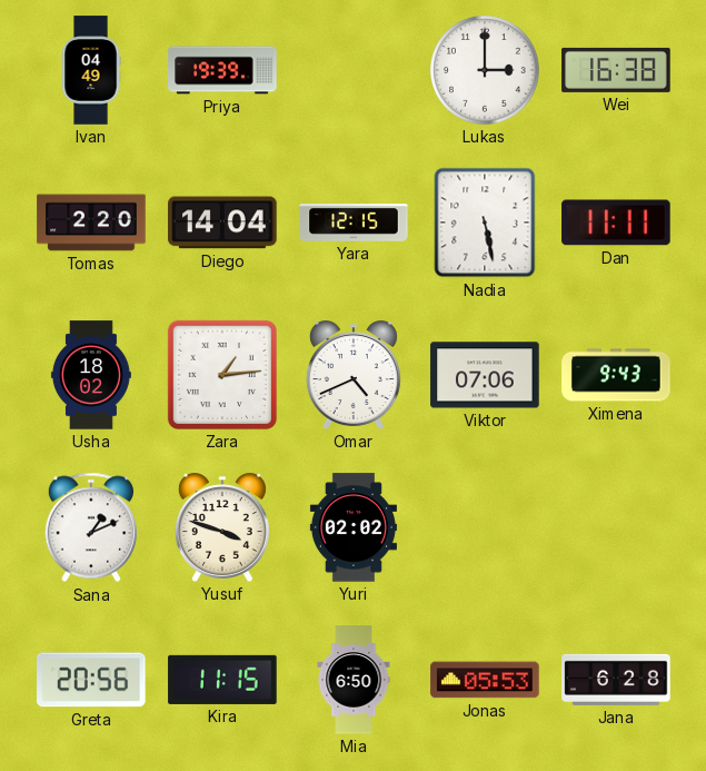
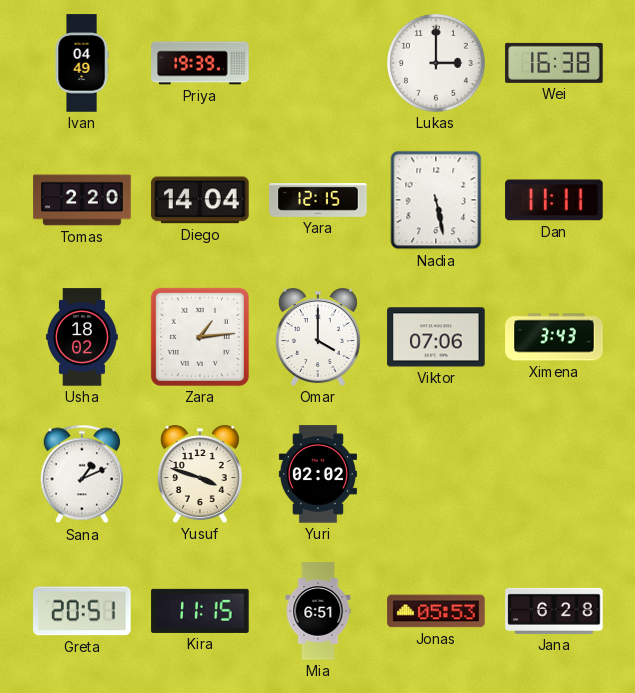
Omar: 4:41 -> 4:00
Ximena: 9:43 -> 3:43
Greta: 20:56 -> 20:51
Mia: 6:50 -> 6:51
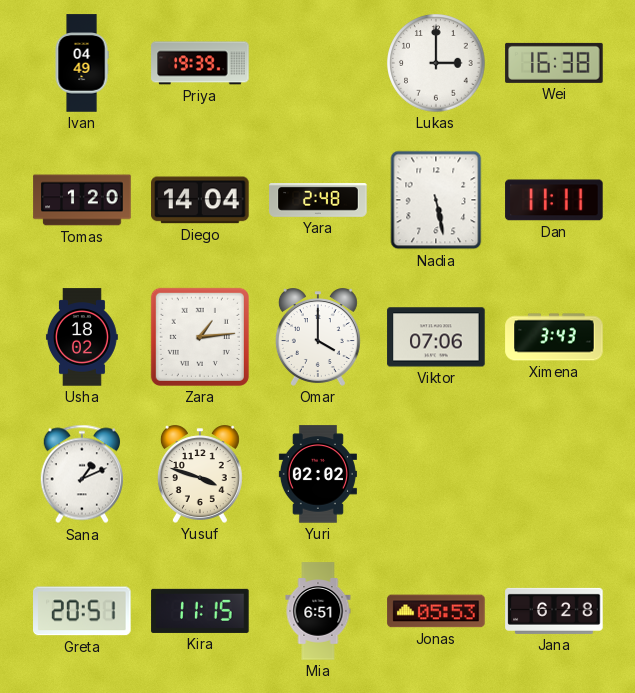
Tomas: 2:20 -> 1:20
Yara: 12:15 -> 2:48
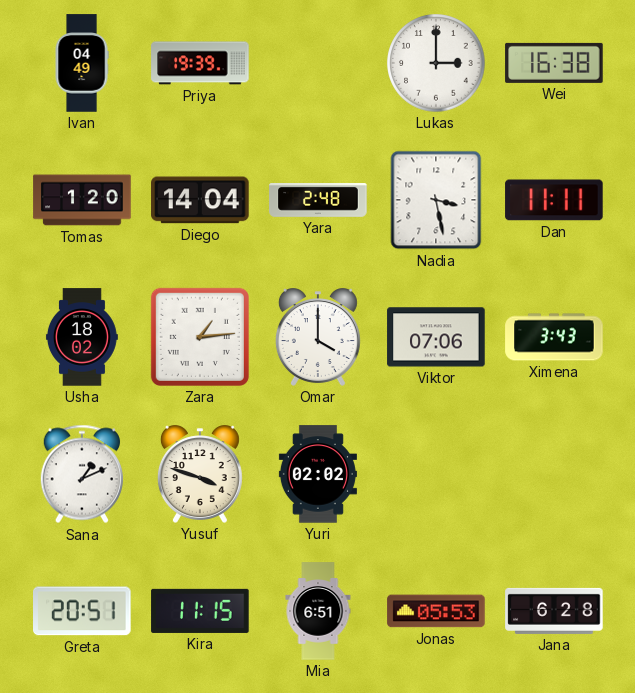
Nadia: 5:28 -> 3:28
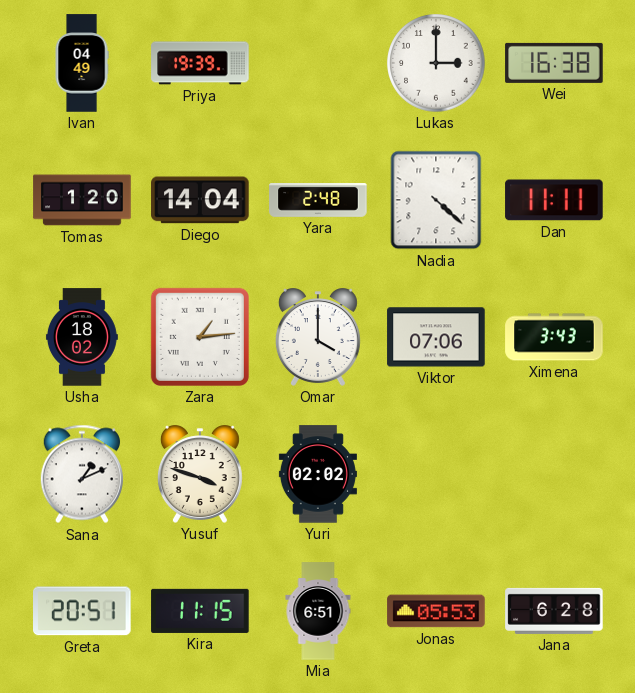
Nadia: 3:28 -> 4:22
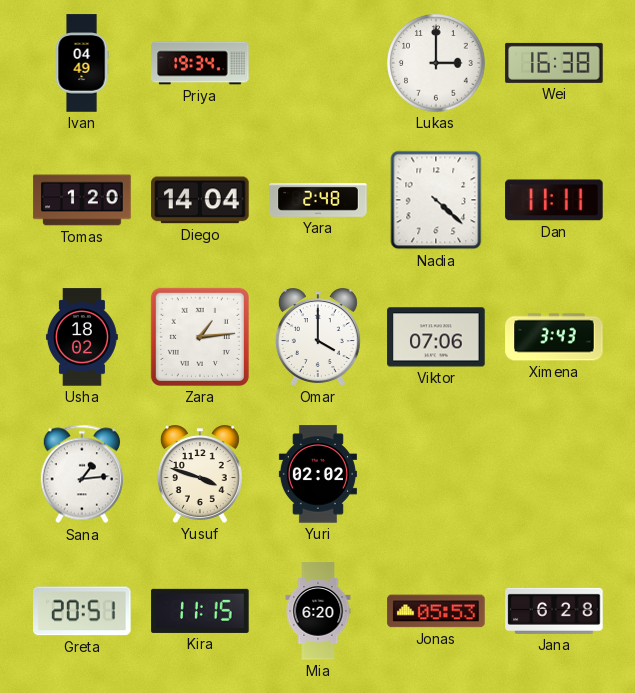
Priya: 19:39 -> 19:34
Sana: 1:11 -> 1:14
Mia: 6:51 -> 6:20
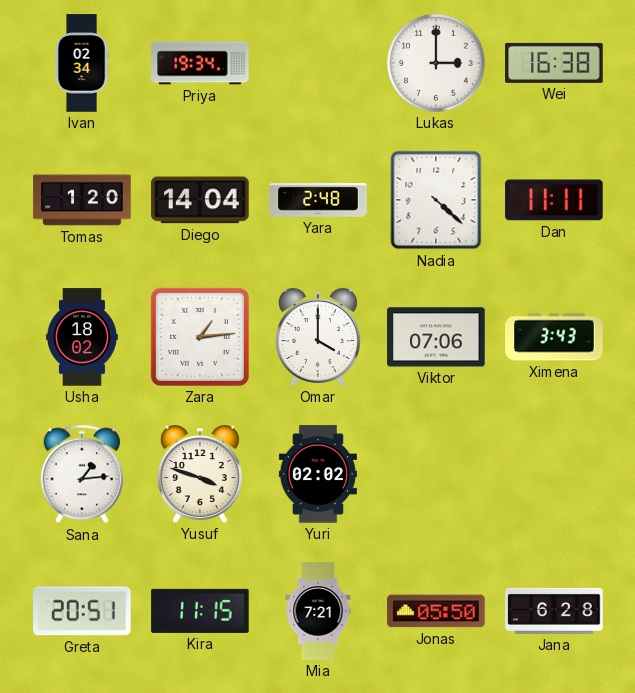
Ivan: 04:49 -> 02:34
Mia: 6:20 -> 7:21
Jonas: 05:53 -> 05:50
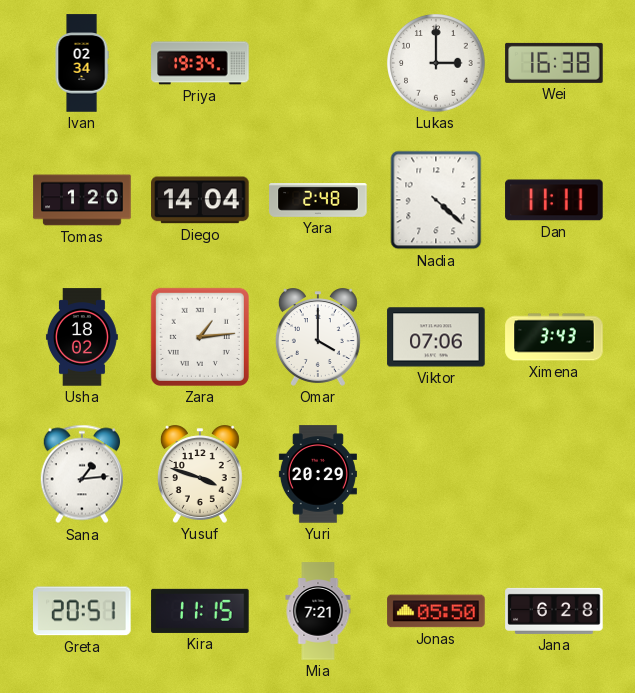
Yuri: 02:02 -> 20:29
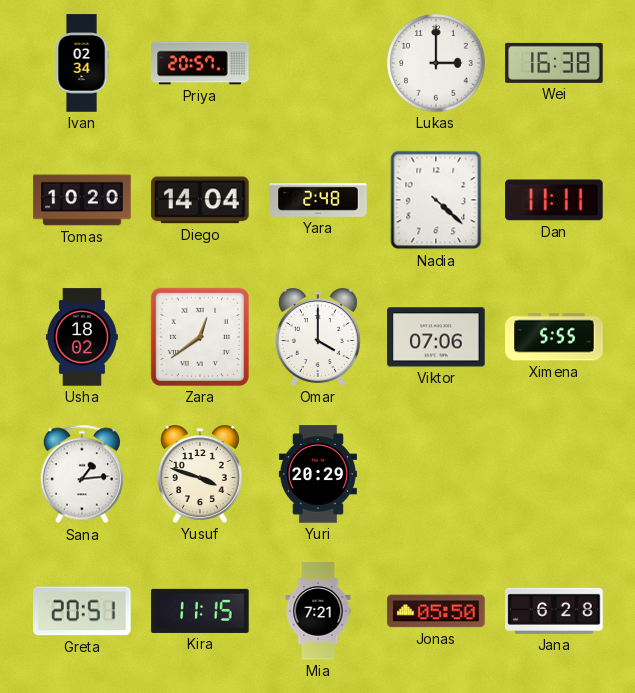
Priya: 19:34 -> 20:57
Tomas: 1:20 -> 10:20
Zara: 1:14 -> 12:39
Ximena: 3:43 -> 5:55
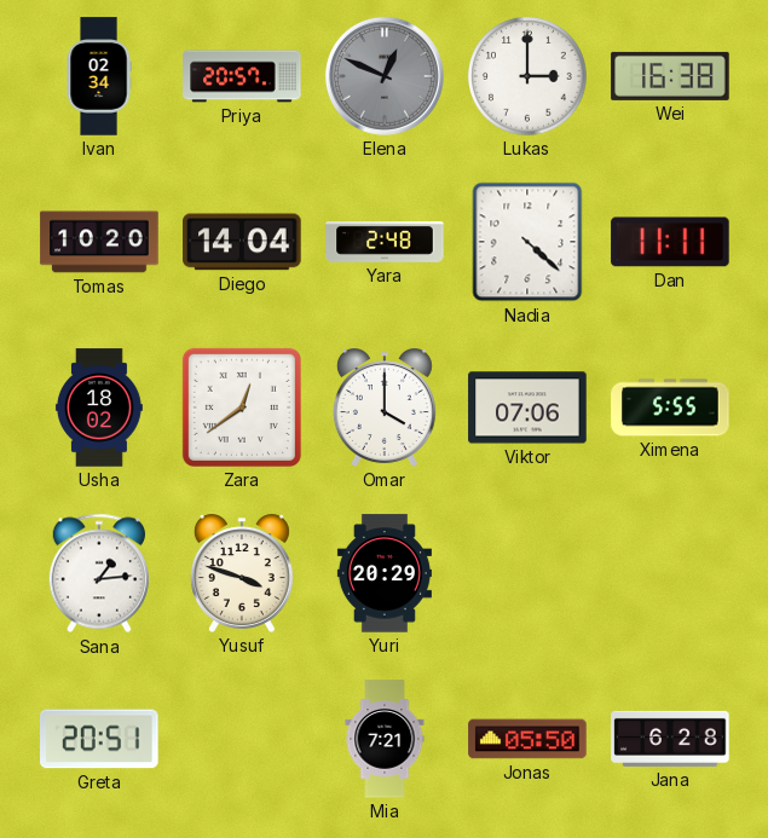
Elena: none -> 12:49
Kira: 11:15 -> none
